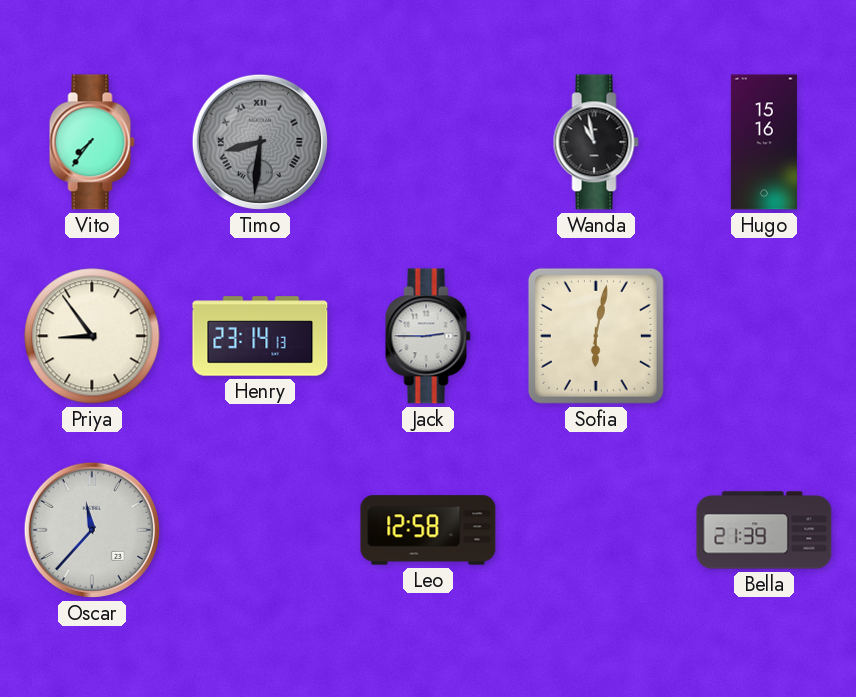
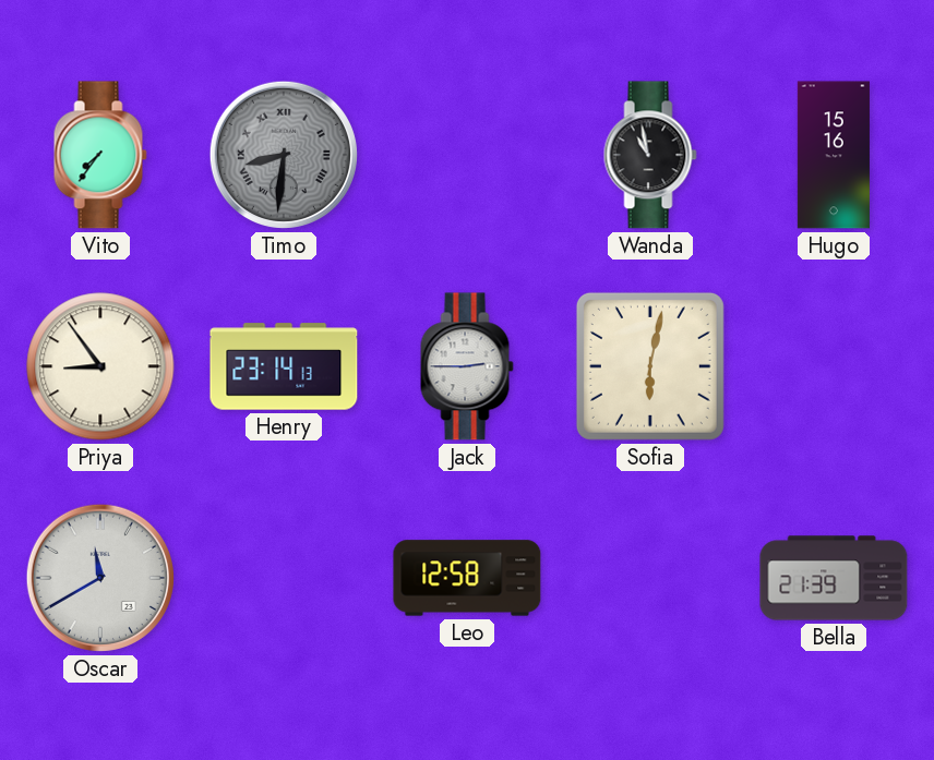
Oscar: 11:37 -> 11:40
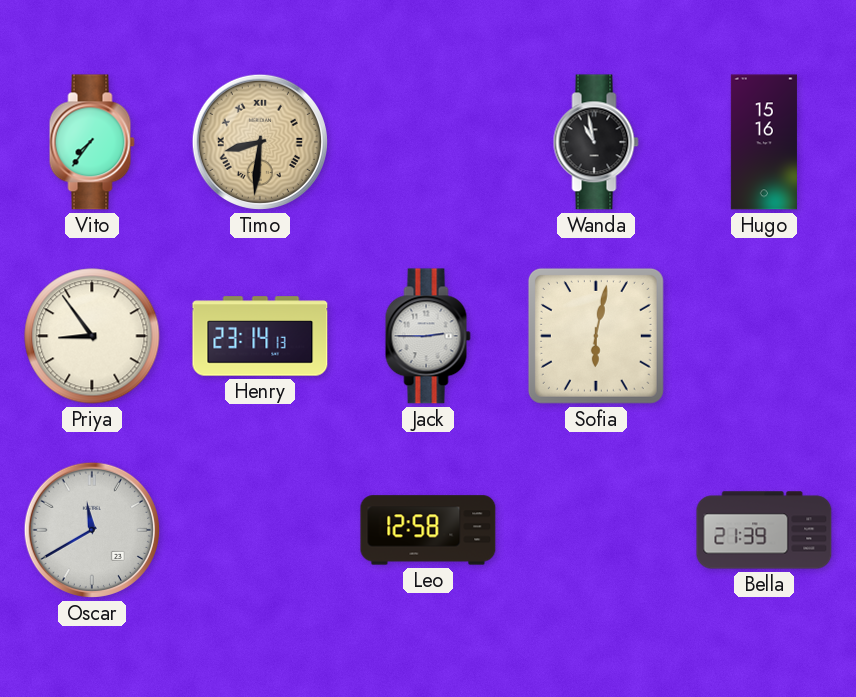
Timo dial: grey -> champagne
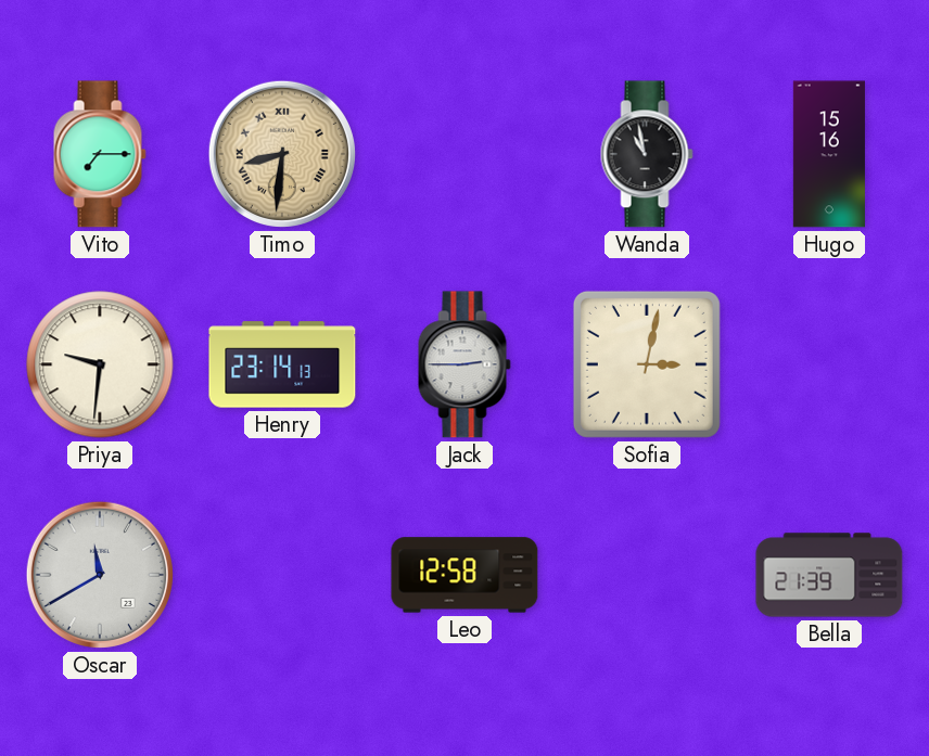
Vito: 7:36 -> 7:15
Priya: 8:54 -> 9:31
Sofia: 6:02 -> 3:02
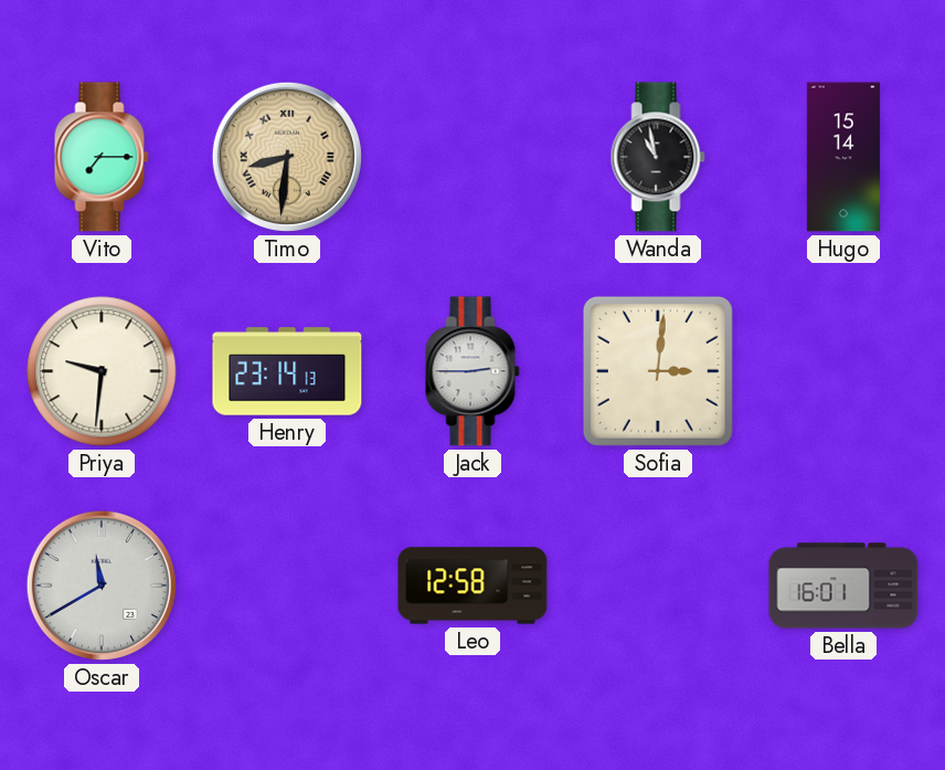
Hugo: 15:16 -> 15:14
Sofia: 3:02 -> 3:01
Bella: 21:39 -> 16:01
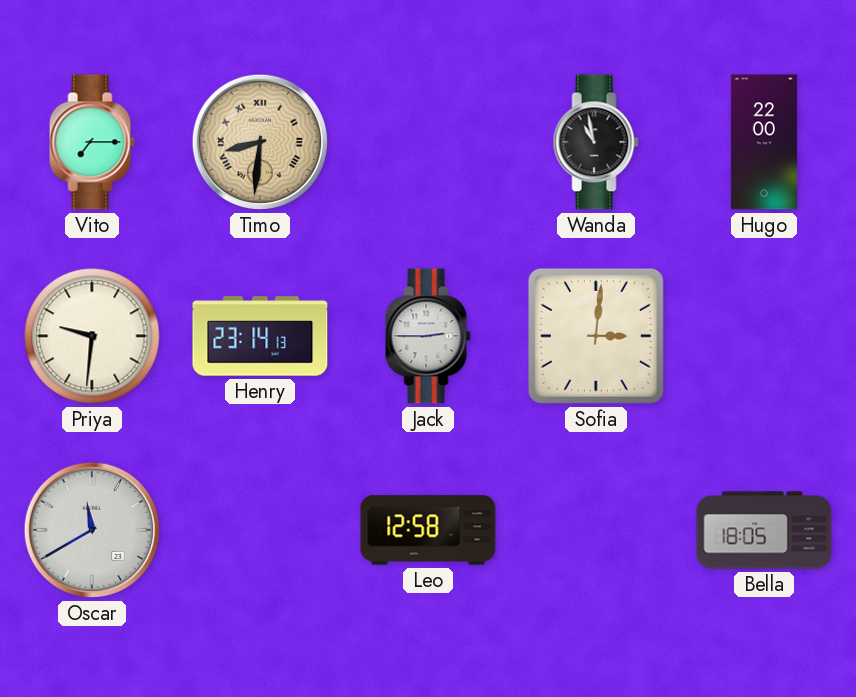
Hugo: 15:14 -> 22:00
Bella: 16:01 -> 18:05
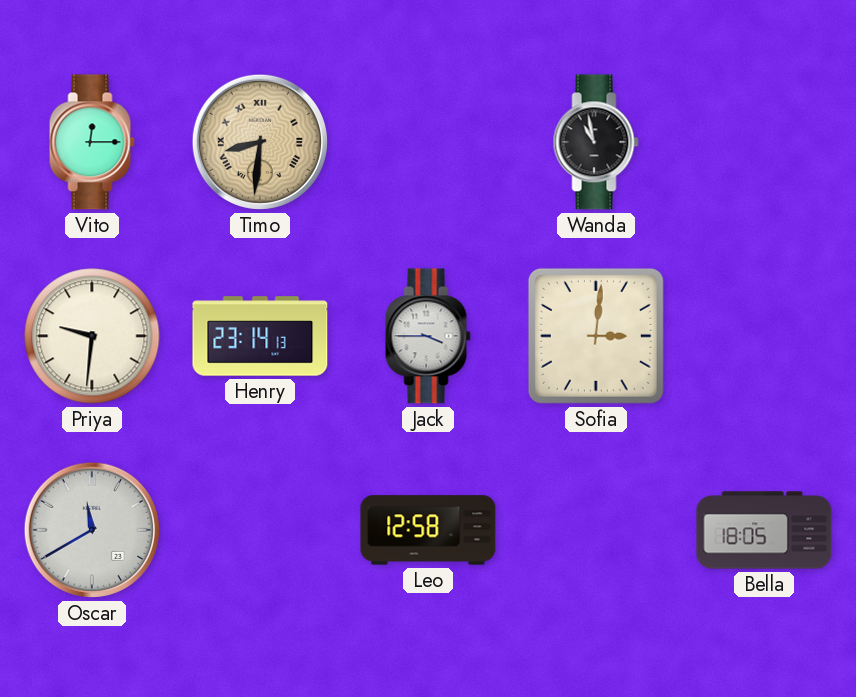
Vito: 7:15 -> 12:15
Hugo: 22:00 -> none
Jack: 2:45 -> 3:45
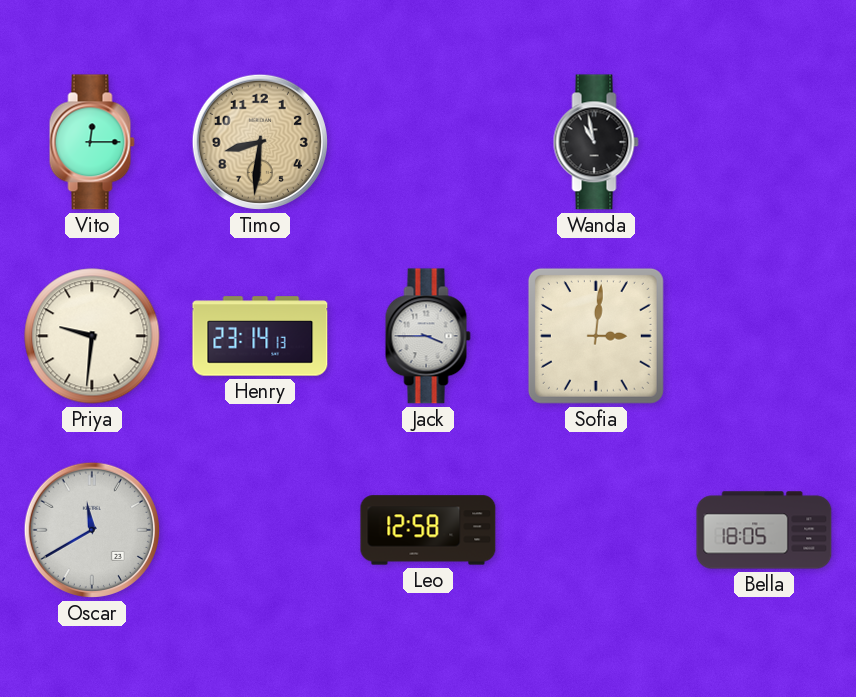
Timo numerals: Roman -> Arabic
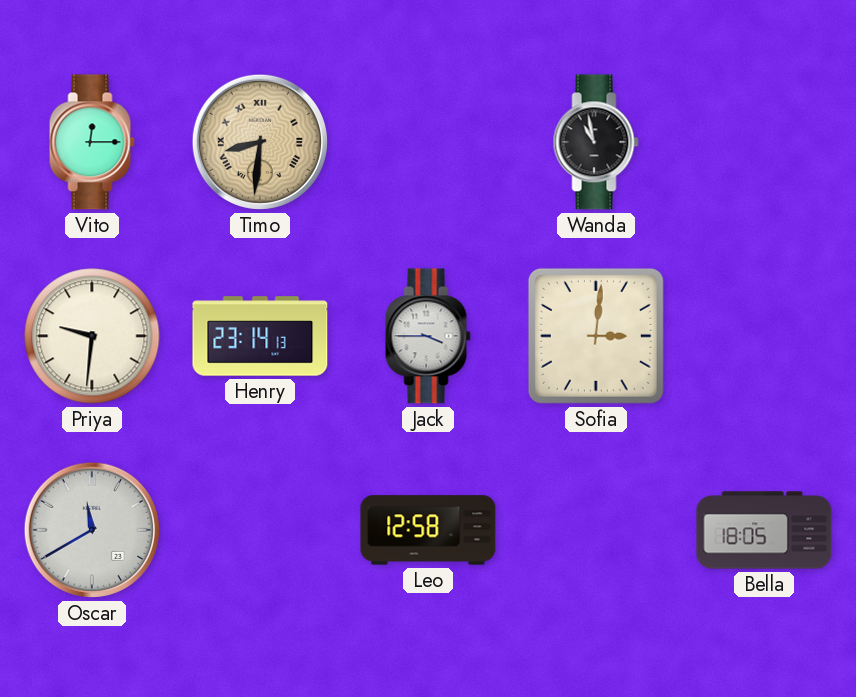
Timo numerals: Arabic -> Roman
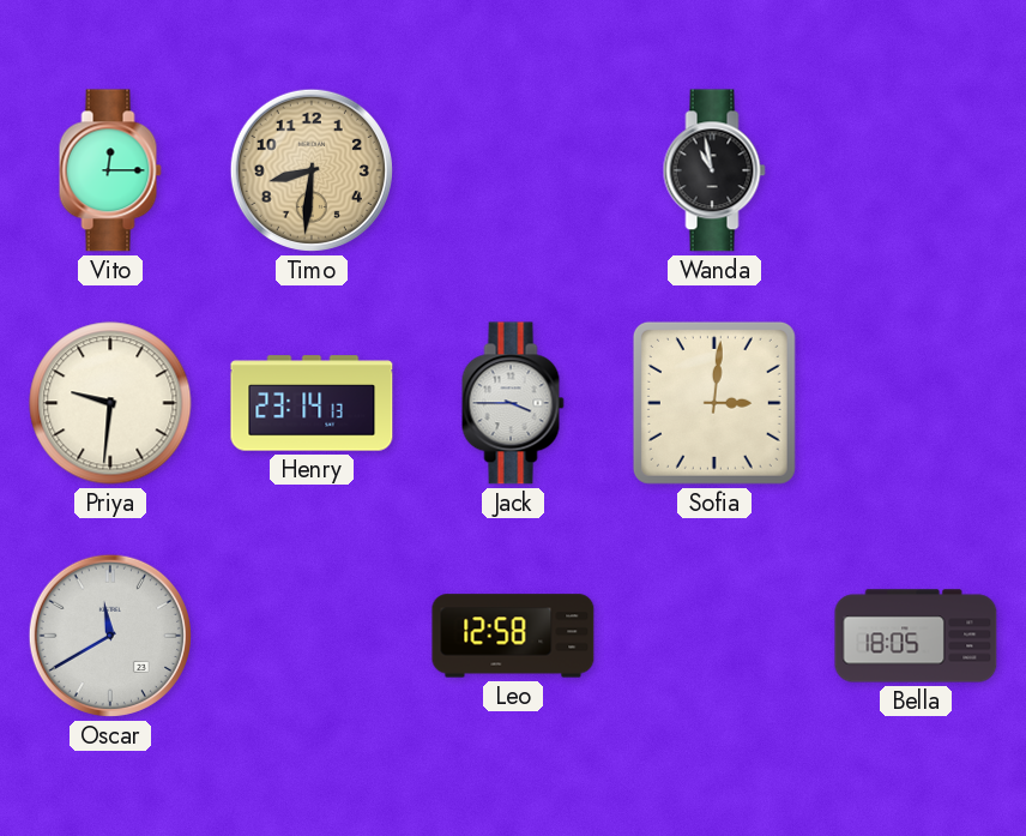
Timo numerals: Roman -> Arabic
